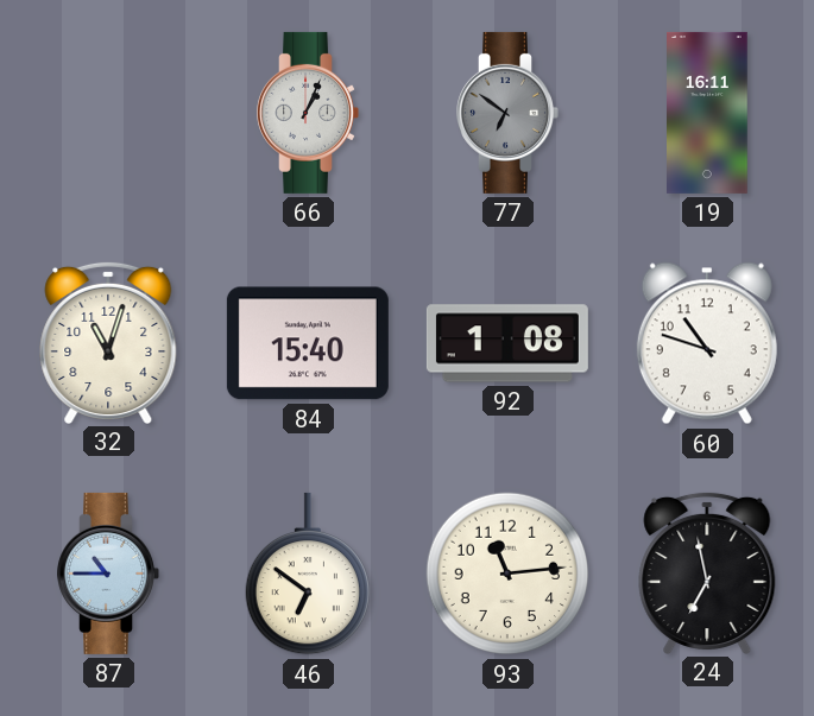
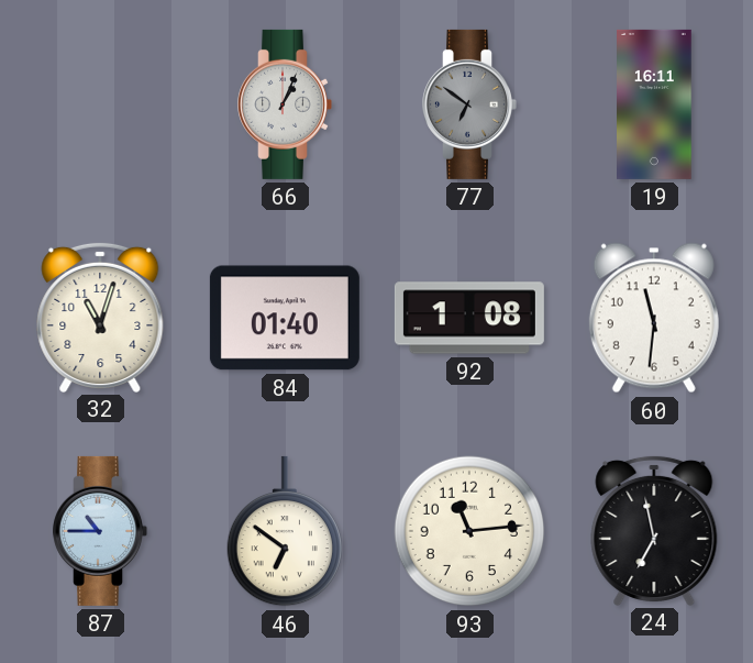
84: 15:40 -> 01:40
60: 10:48 -> 11:31
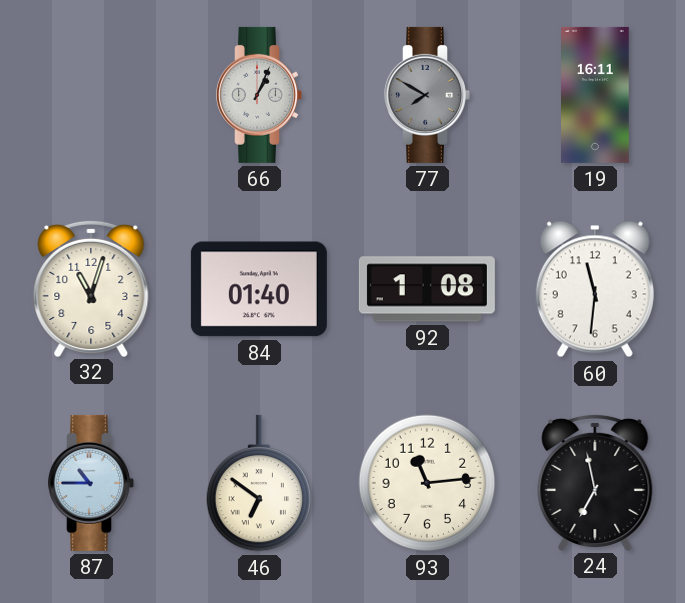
77: 6:51 -> 7:50
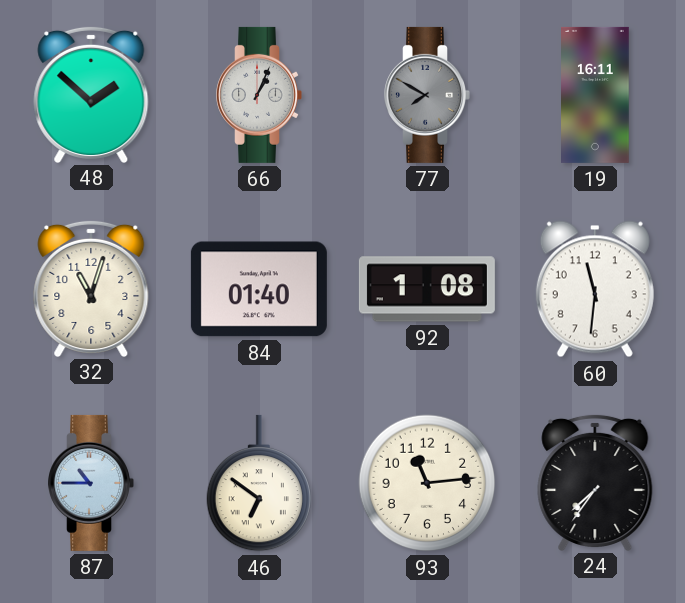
48: none -> 1:52
24: 6:58 -> 7:36
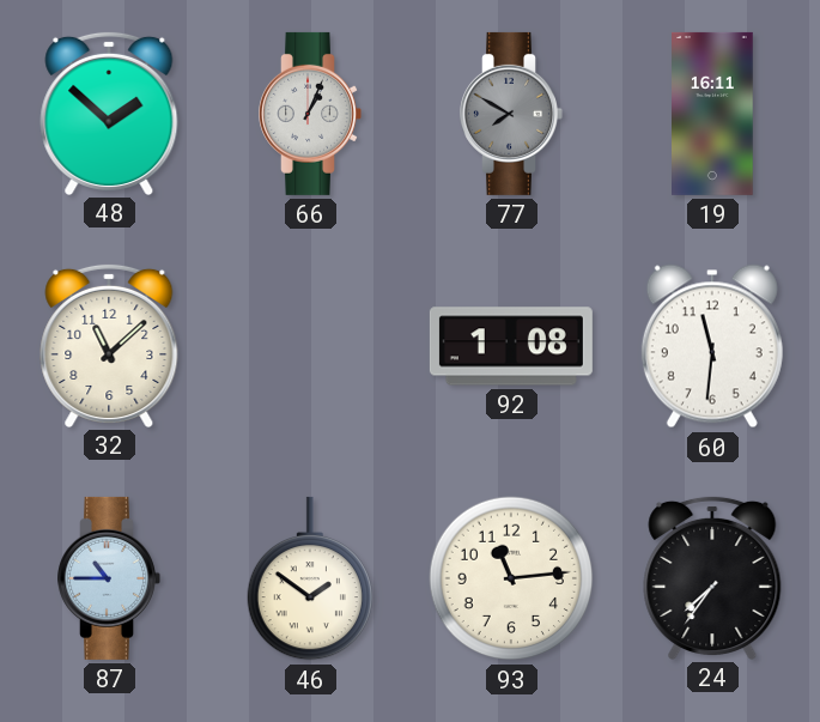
32: 11:03 -> 11:08
84: 01:40 -> none
46: 6:51 -> 1:51
